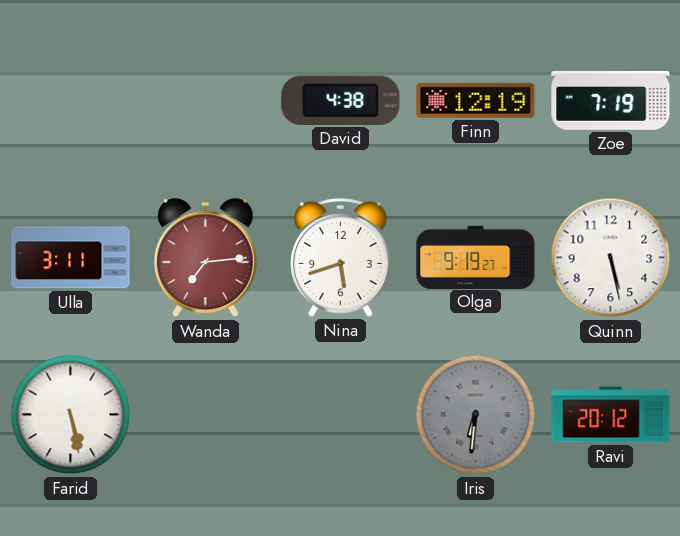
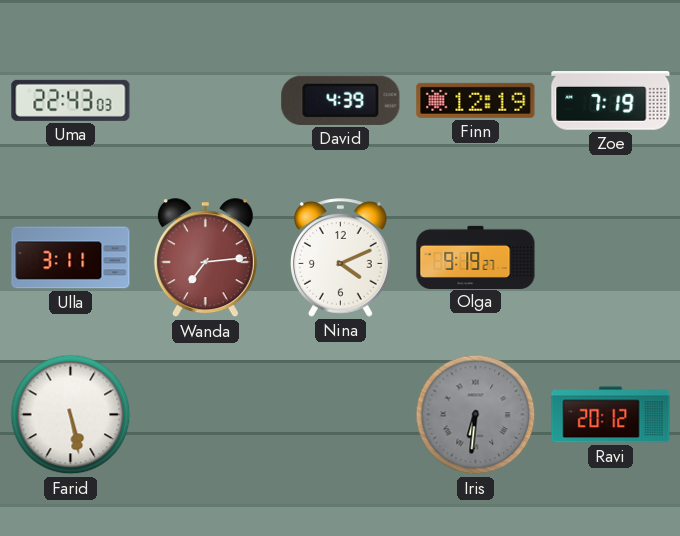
Uma: none -> 22:43
David: 4:38 -> 4:39
Nina: 5:42 -> 4:11
Quinn: 5:28 -> none
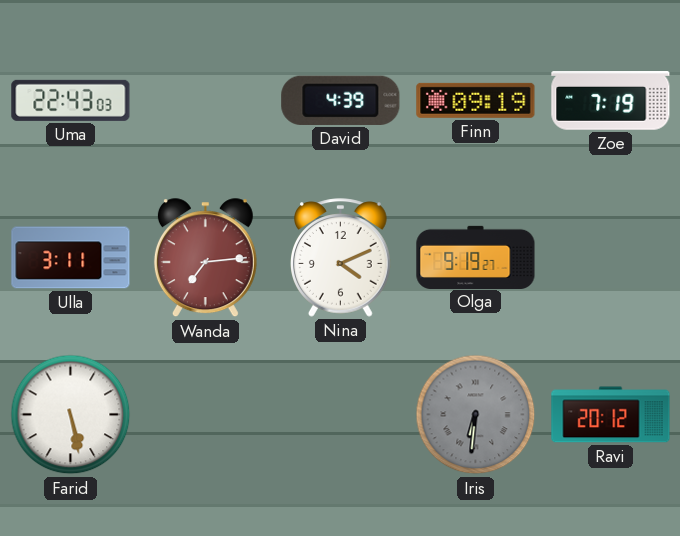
Finn: 12:19 -> 09:19
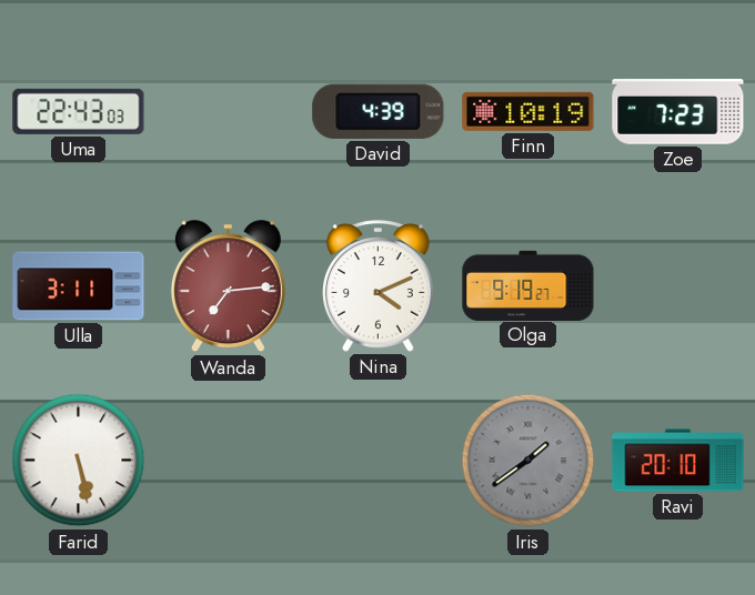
Finn: 09:19 -> 10:19
Zoe: 7:19 -> 7:23
Iris: 6:31 -> 1:39
Ravi: 20:12 -> 20:10
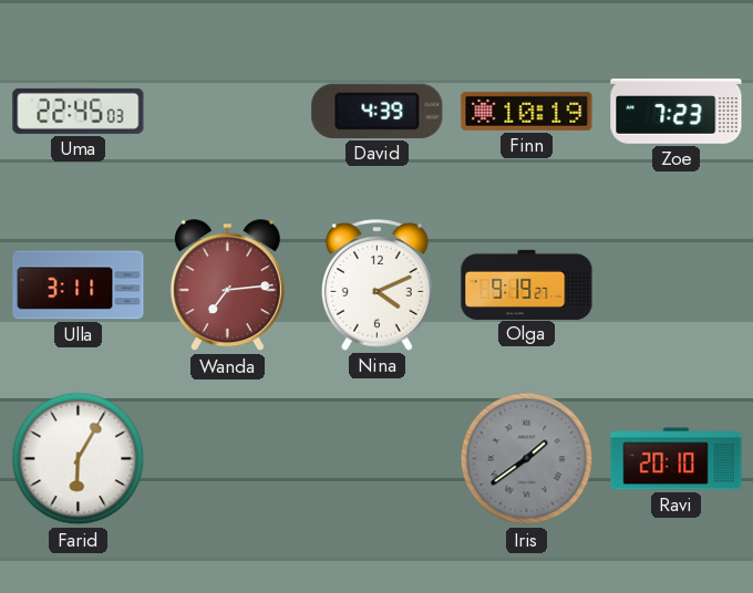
Uma: 22:43 -> 22:45
Farid: 5:28 -> 6:05
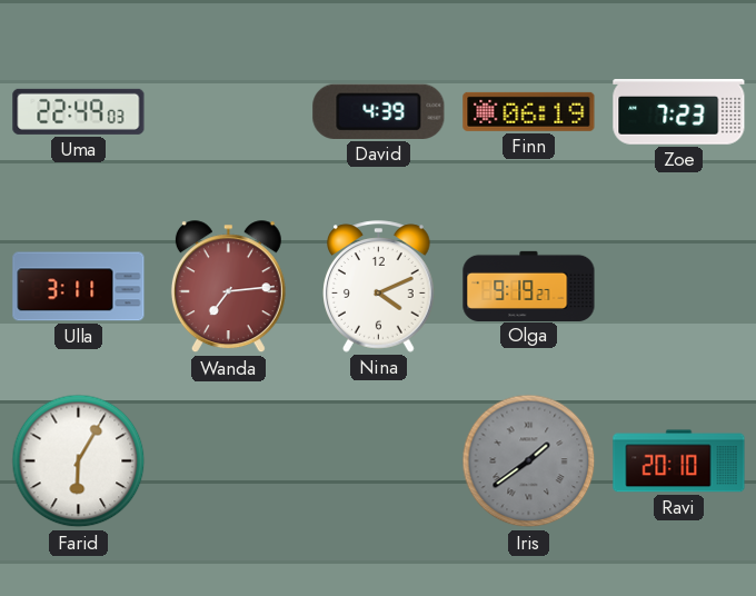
Uma: 22:45 -> 22:49
Finn: 10:19 -> 06:19
